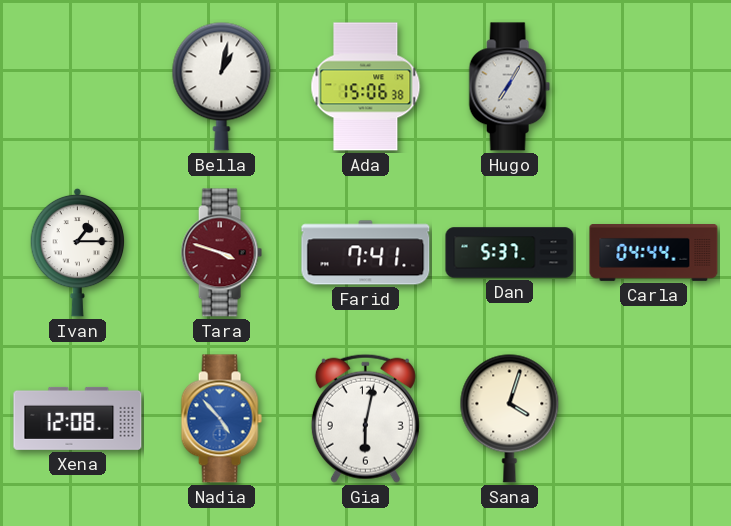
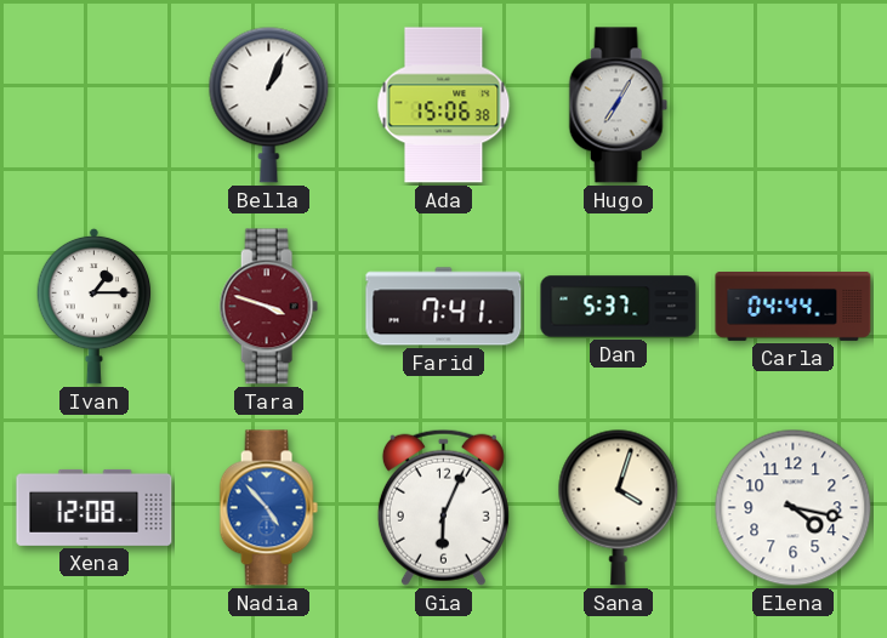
Bella: 1:02 -> 1:04
Gia: 6:02 -> 6:04
Elena: none -> 4:17
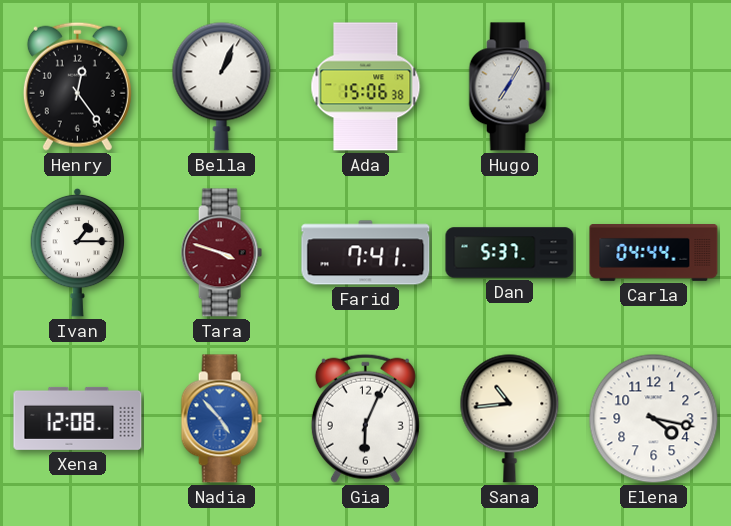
Henry: none -> 12:24
Sana: 4:03 -> 10:44
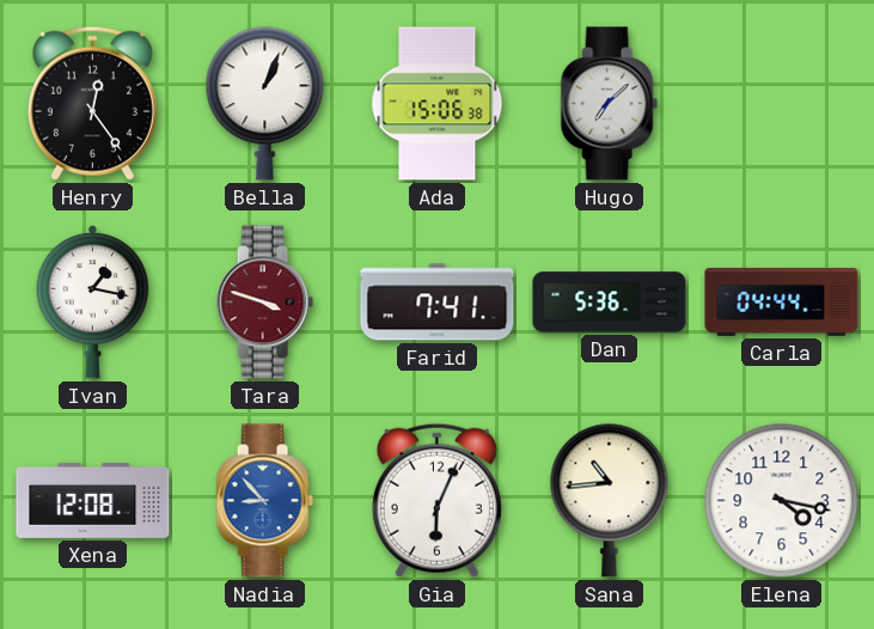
Hugo: 7:05 -> 7:08
Ivan: 1:15 -> 1:17
Dan: 5:37 -> 5:36
Nadia: 4:53 -> 8:53
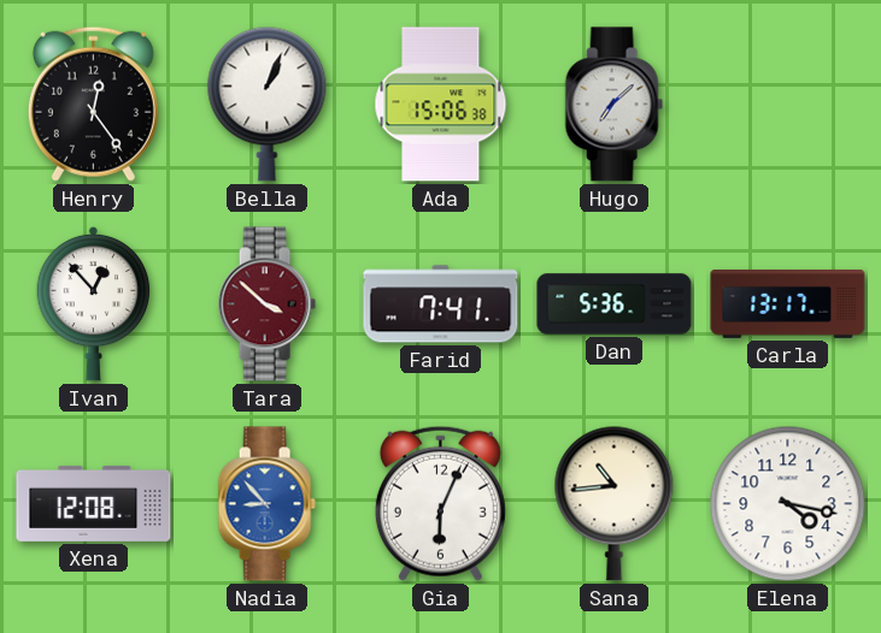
Ivan: 1:17 -> 12:53
Tara: 3:48 -> 3:52
Carla: 04:44 -> 13:17
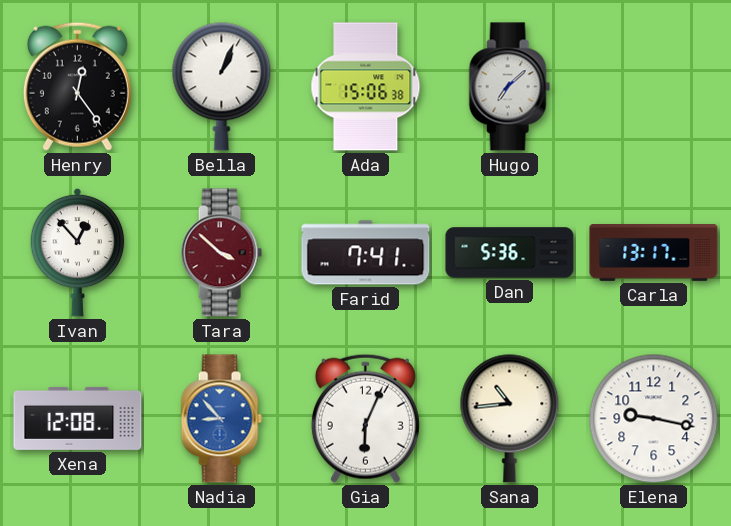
Elena: 4:17 -> 9:17
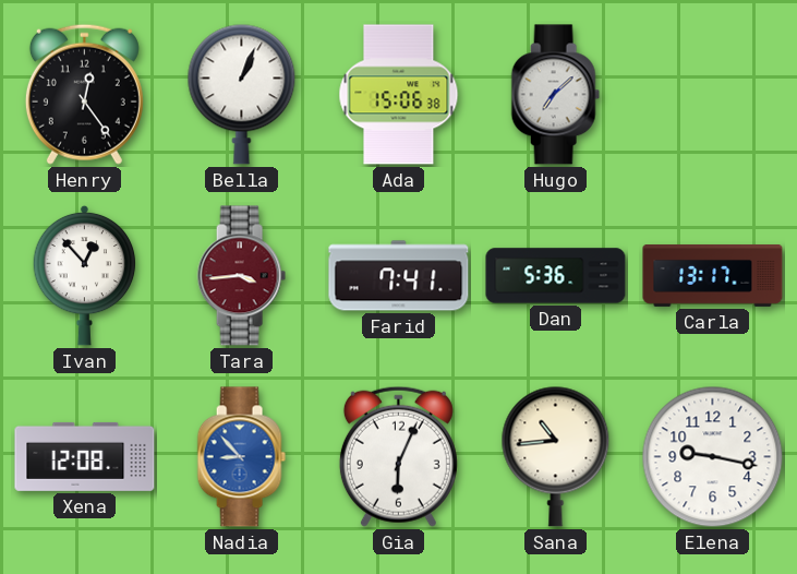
Tara: 3:52 -> 3:44
